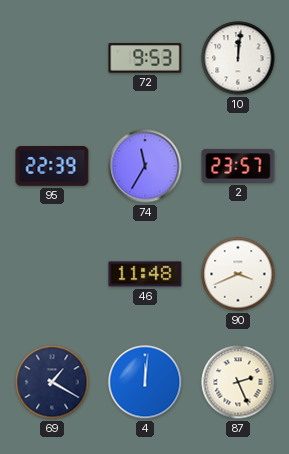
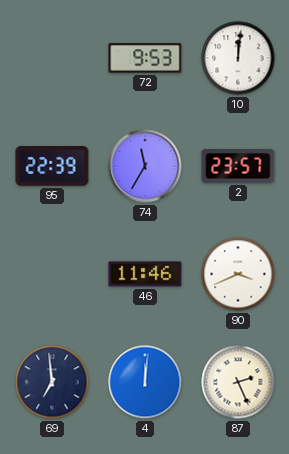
46: 11:48 -> 11:46
69: 1:20 -> 6:59
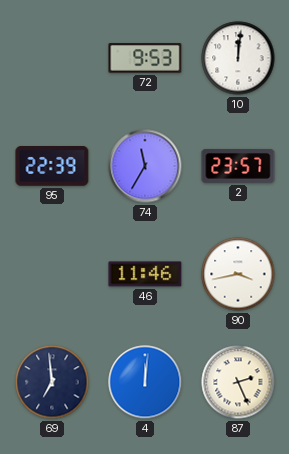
90: 3:41 -> 3:43
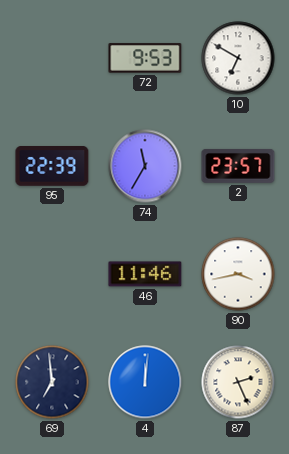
10: 12:01 -> 6:50
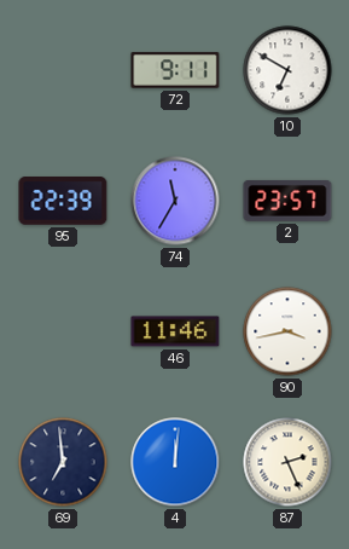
72: 9:53 -> 9:11
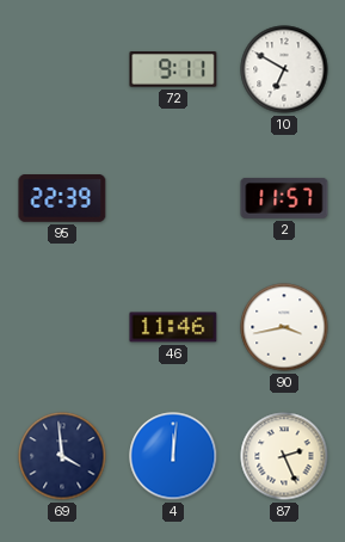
74: 11:35 -> none
2: 23:57 -> 11:57
69: 6:59 -> 3:59
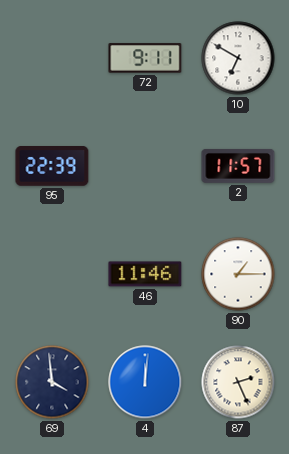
90: 3:43 -> 1:15
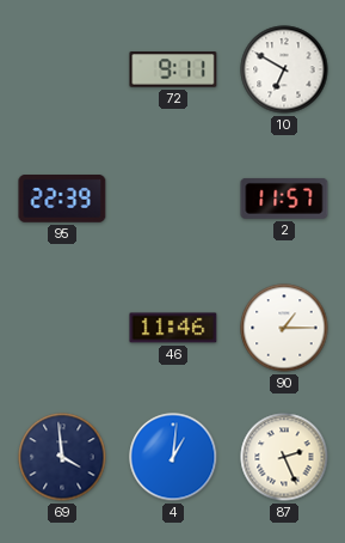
4: 12:01 -> 1:01
